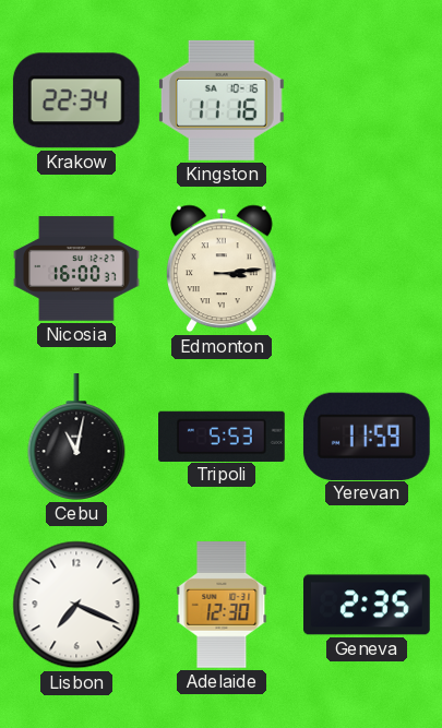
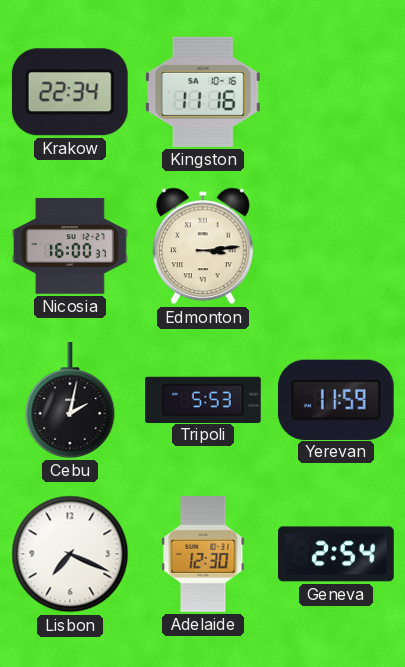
Cebu: 11:02 -> 2:02
Geneva: 2:35 -> 2:54
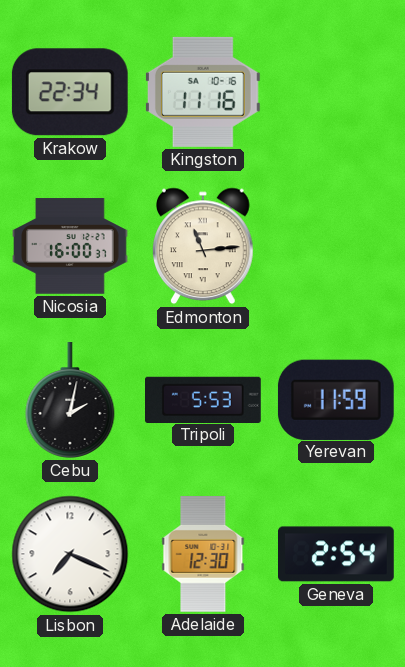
Edmonton: 3:14 -> 11:14
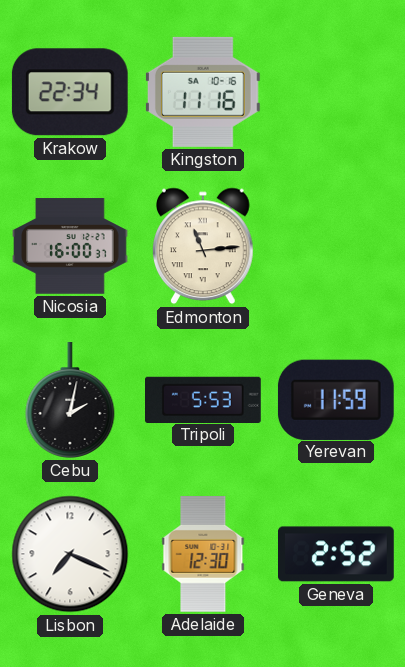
Geneva: 2:54 -> 2:52
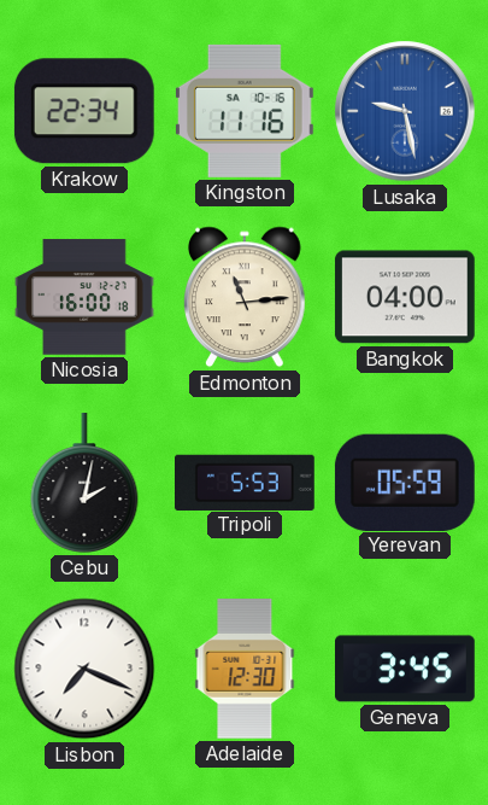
Lusaka: none -> 9:28
Nicosia: 16:00:37 -> 16:00:18
Bangkok: none -> 04:00
Yerevan: 11:59 -> 05:59
Geneva: 2:52 -> 3:45
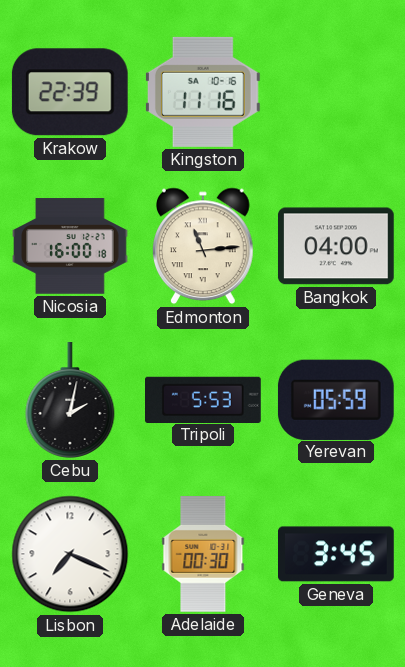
Krakow: 22:34 -> 22:39
Lusaka: 9:28 -> none
Adelaide: 12:30 -> 00:30
